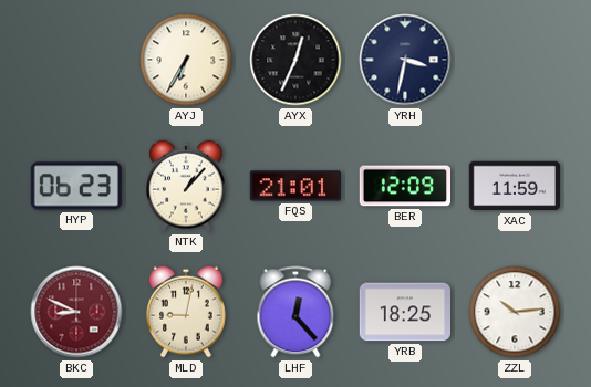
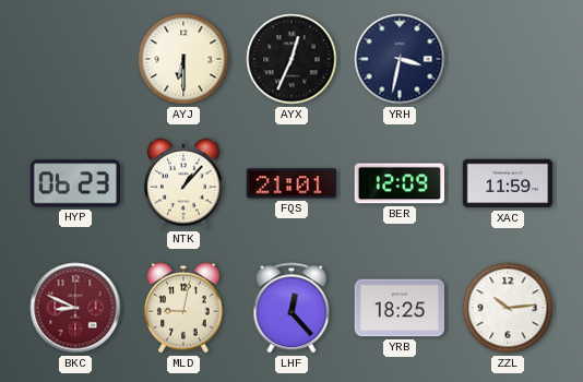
AYJ: 6:35 -> 6:30
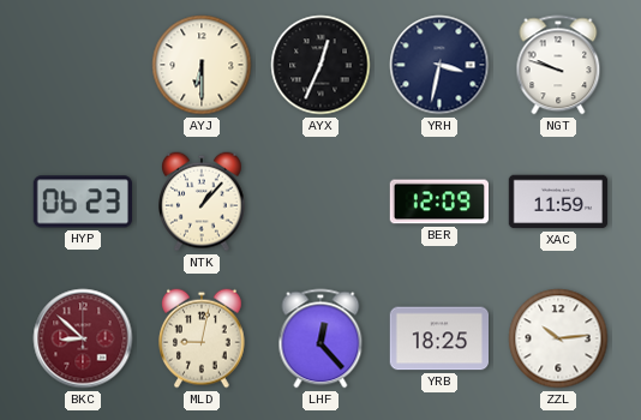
NGT: none -> 9:48
FQS: 21:01 -> none
BKC: 8:49 -> 8:52
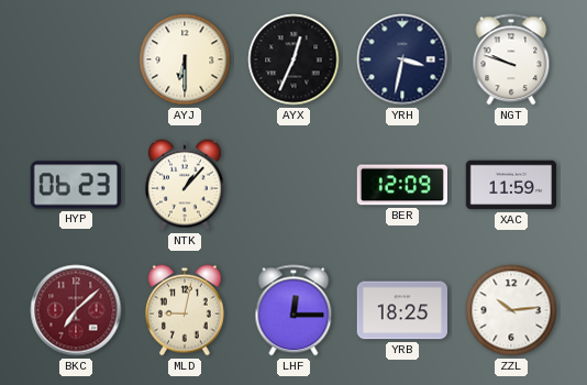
BKC: 8:52 -> 7:08
LHF: 12:23 -> 12:15
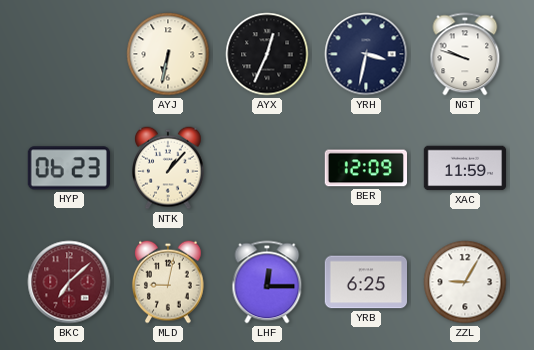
AYJ: 6:30 -> 6:32
YRB: 18:25 -> 6:25
ZZL: 10:14 -> 9:05
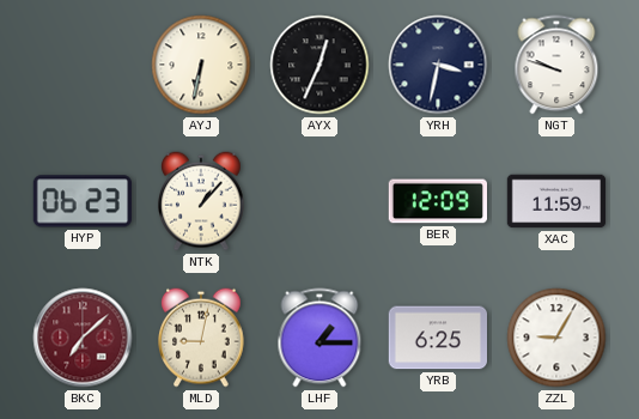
LHF: 12:15 -> 1:15
